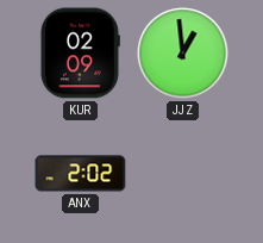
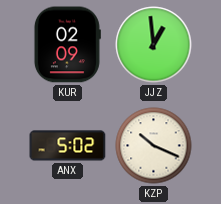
ANX: 2:02 -> 5:02
KZP: none -> 10:19
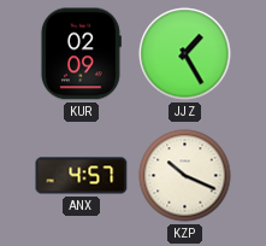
JJZ: 12:59 -> 1:25
ANX: 5:02 -> 4:57
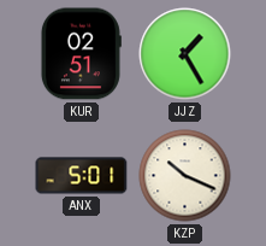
KUR: 02:09 -> 02:51
ANX: 4:57 -> 5:01
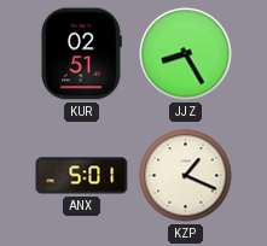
JJZ: 1:25 -> 8:25
KZP: 10:19 -> 1:19
